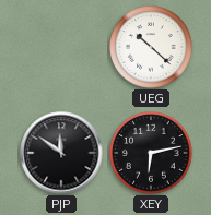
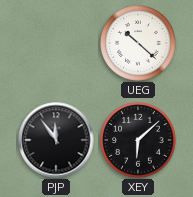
PJP: 11:51 -> 11:54
XEY: 6:13 -> 6:08
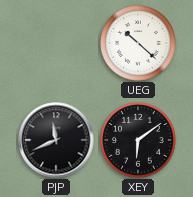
PJP: 11:54 -> 11:41
XEY: 6:08 -> 6:09
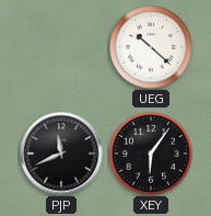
XEY: 6:09 -> 6:06
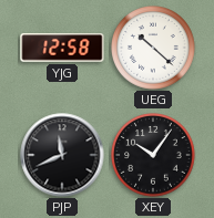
YJG: none -> 12:58
XEY: 6:06 -> 10:06
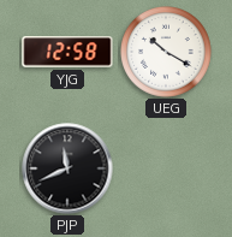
UEG: 10:22 -> 10:20
XEY: 10:06 -> none
